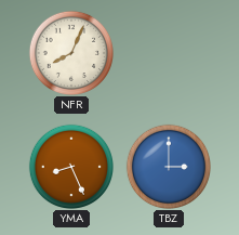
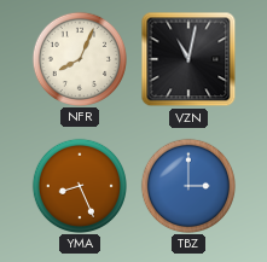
VZN: none -> 11:02
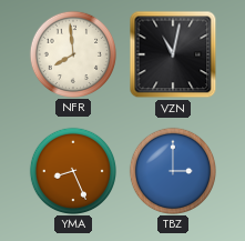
NFR: 8:04 -> 7:59
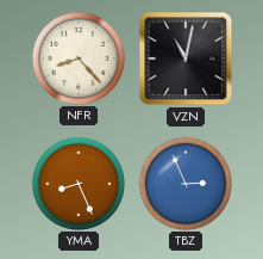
NFR: 7:59 -> 8:23
TBZ: 3:00 -> 2:56
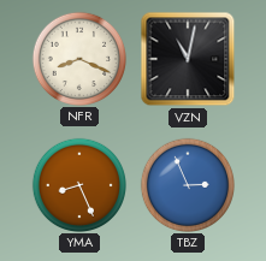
NFR: 8:23 -> 8:19
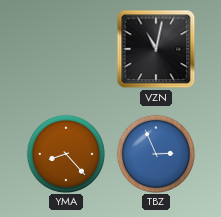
NFR: 8:19 -> none
YMA: 8:26 -> 8:23
